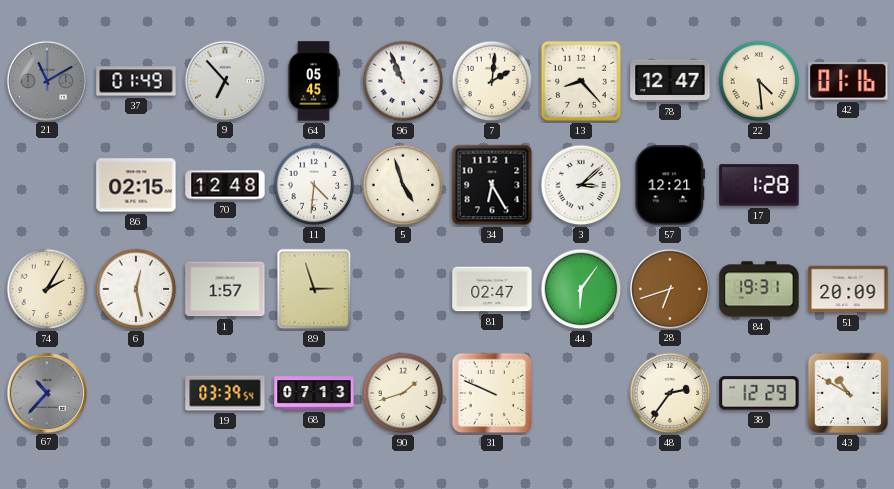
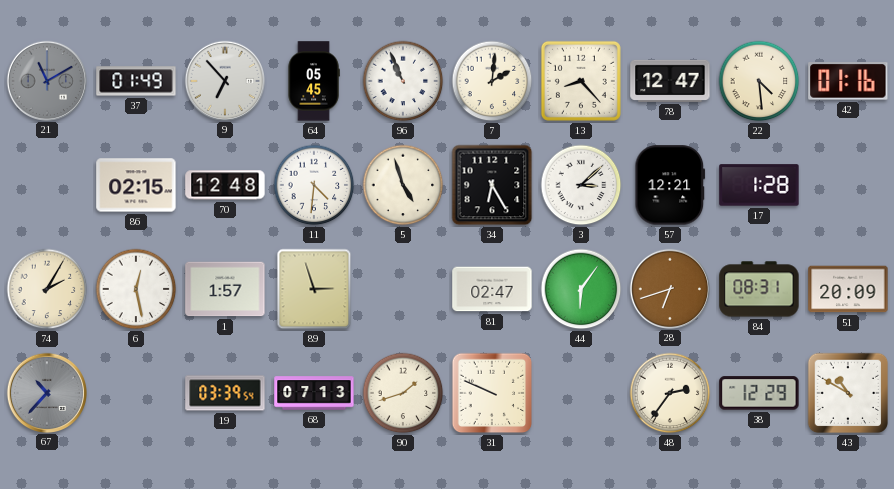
84: 19:31 -> 08:31
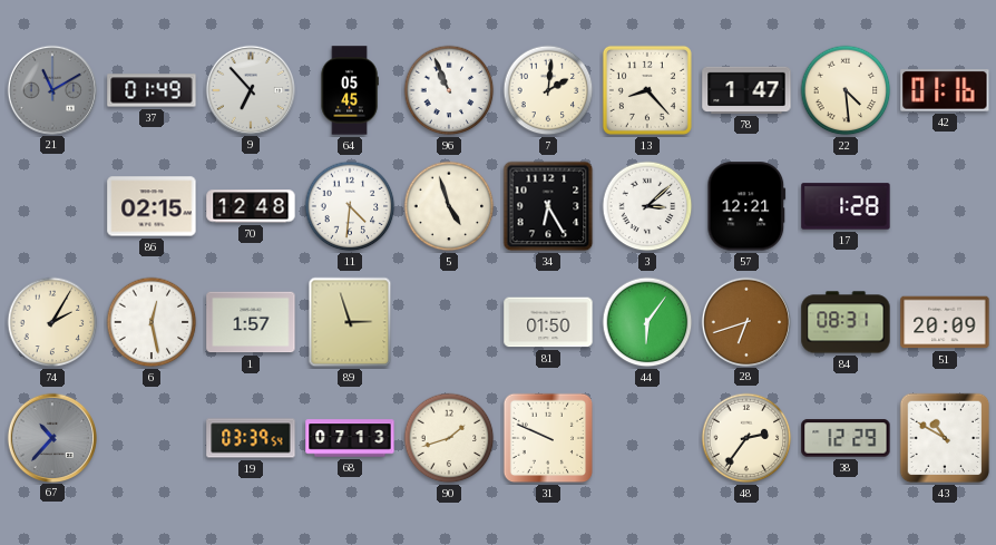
78: 12:47 -> 1:47
81: 02:47 -> 01:50
